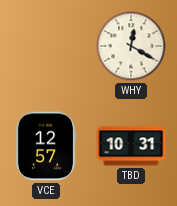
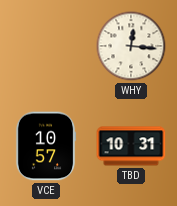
WHY: 12:20 -> 12:16
VCE: 12:57 -> 10:57
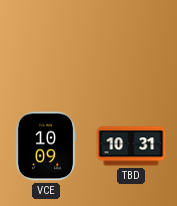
WHY: 12:16 -> none
VCE: 10:57 -> 10:09
